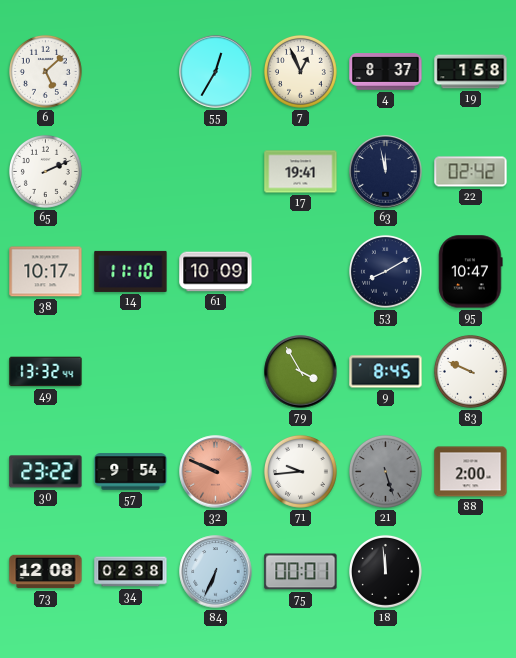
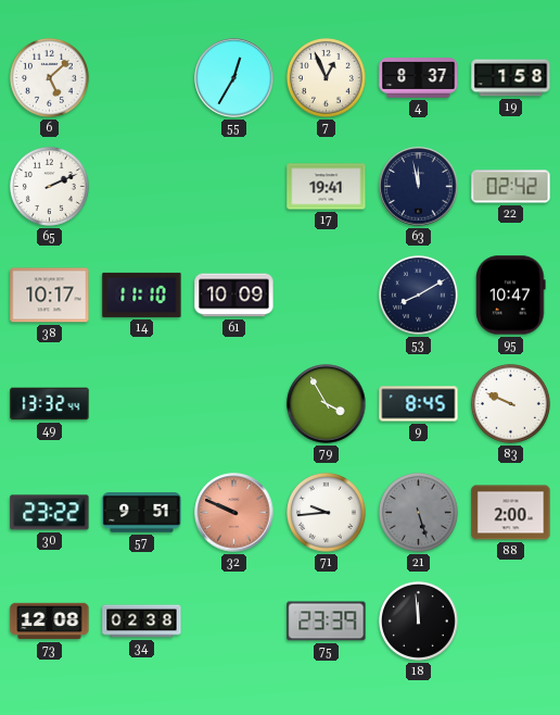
57: 9:54 -> 9:51
84: 6:34 -> none
75: 00:01 -> 23:39
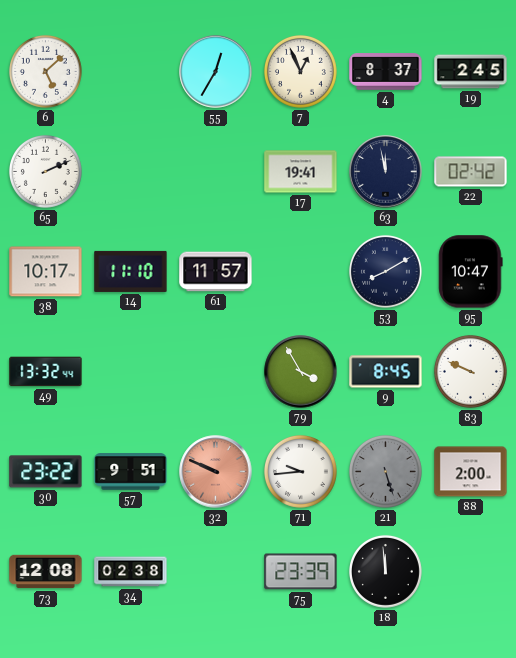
19: 1:58 -> 2:45
61: 10:09 -> 11:57
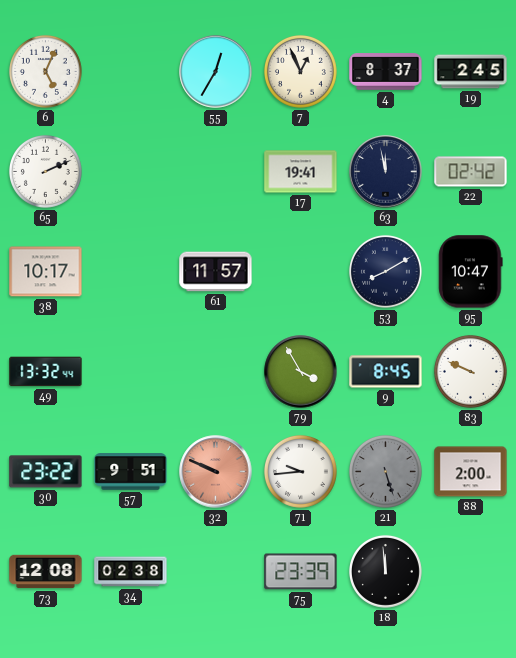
6: 5:08 -> 5:04
14: 11:10 -> none
